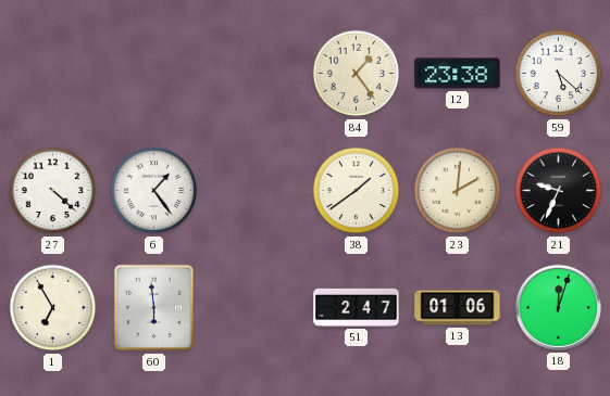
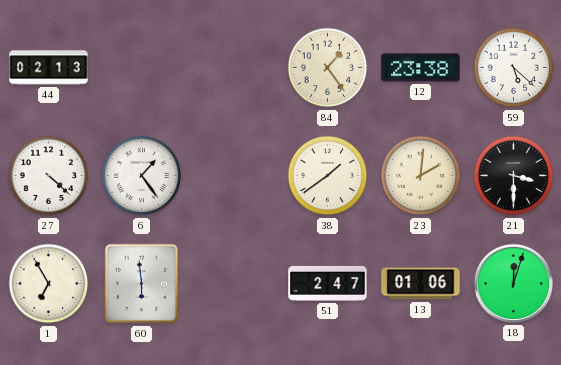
44: none -> 02:13
21: 9:34 -> 3:30
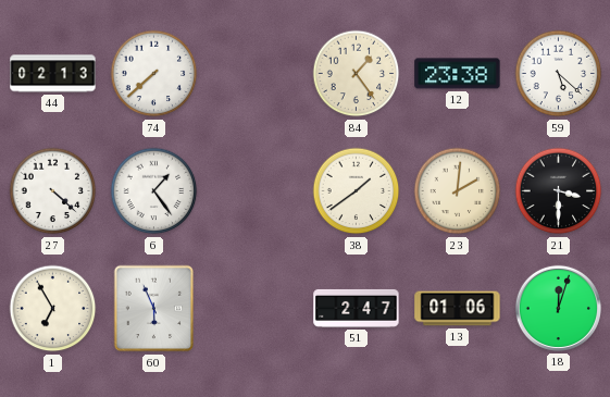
74: none -> 7:38
60: 5:59 -> 5:56
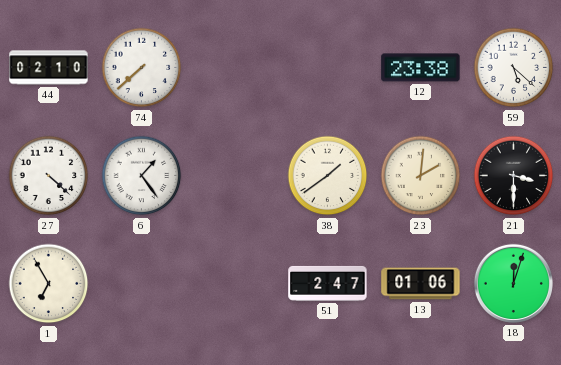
44: 02:13 -> 02:10
84: 1:24 -> none
60: 5:56 -> none
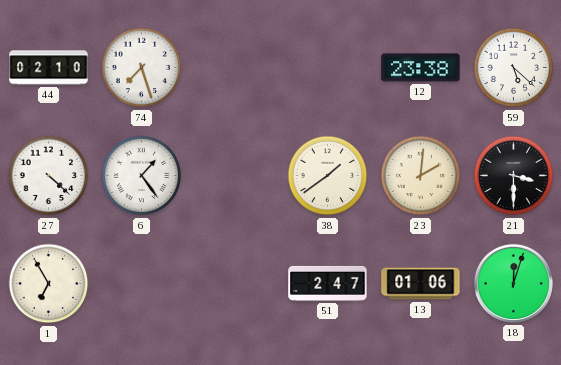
74: 7:38 -> 7:27
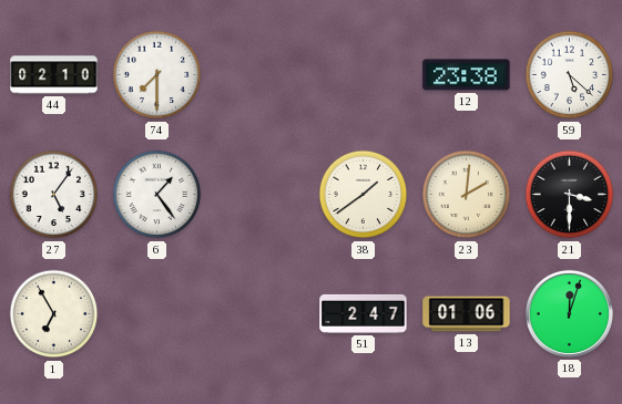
74: 7:27 -> 7:30
27: 4:22 -> 5:06
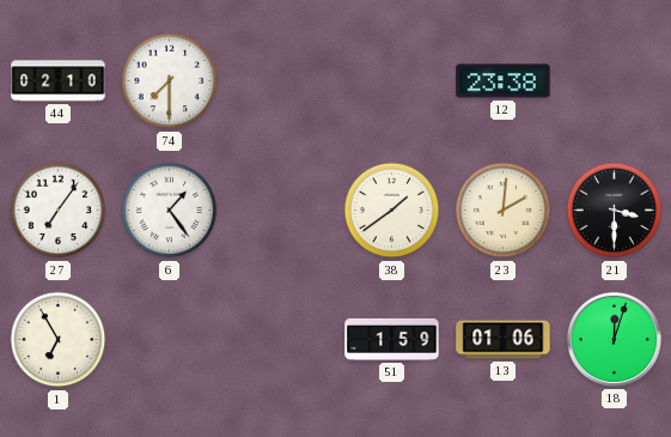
59: 5:22 -> none
27: 5:06 -> 7:06
51: 2:47 -> 1:59
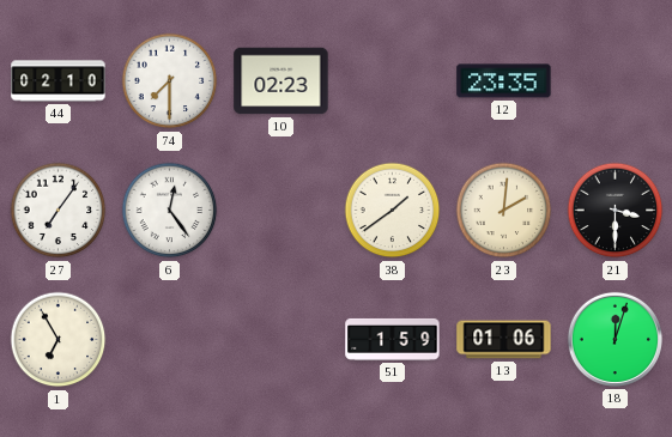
10: none -> 02:23
12: 23:38 -> 23:35
6: 1:24 -> 12:24
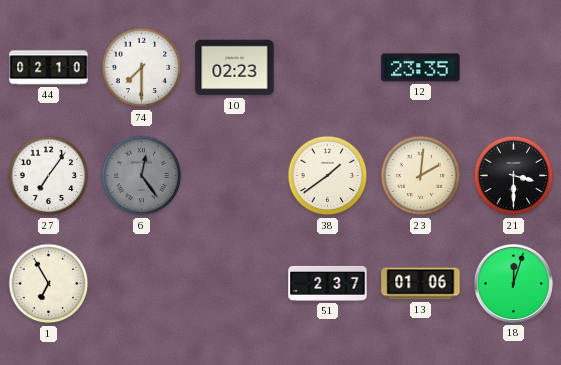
6 dial: white -> grey
51: 1:59 -> 2:37
